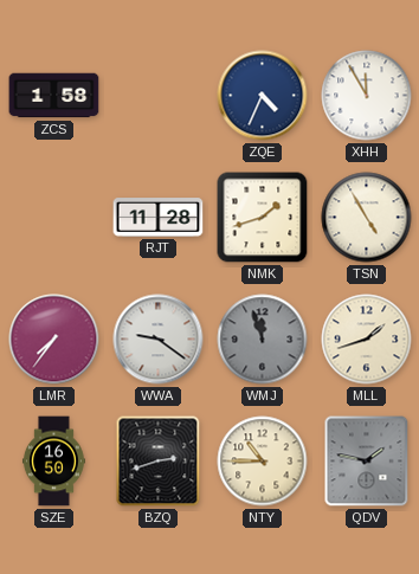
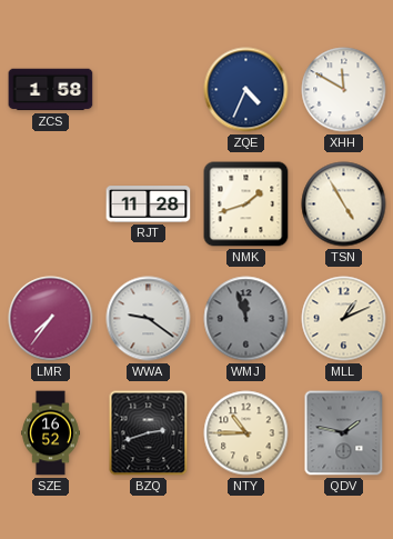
XHH: 11:55 -> 11:50
MLL: 1:42 -> 1:11
SZE: 16:50 -> 16:52
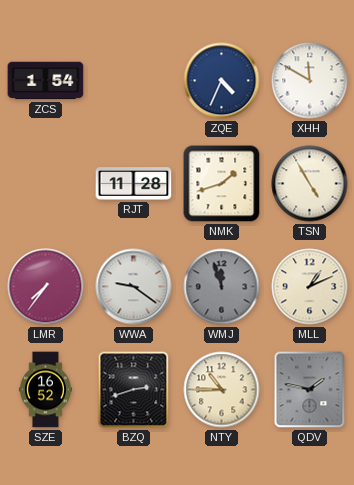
ZCS: 1:58 -> 1:54
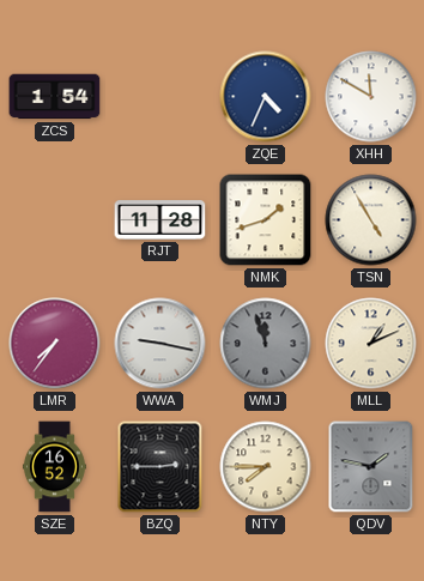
WWA: 9:21 -> 9:17
BZQ: 2:42 -> 2:45
NTY: 10:45 -> 7:45
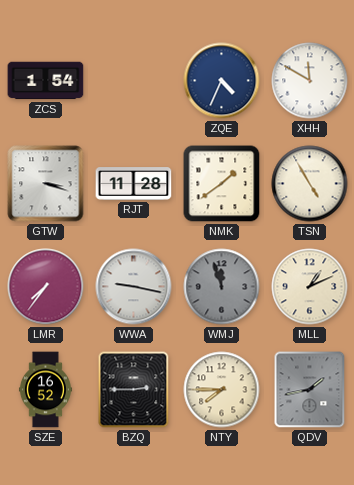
GTW: none -> 3:18
NMK: 1:42 -> 1:39
QDV: 1:47 -> 1:43
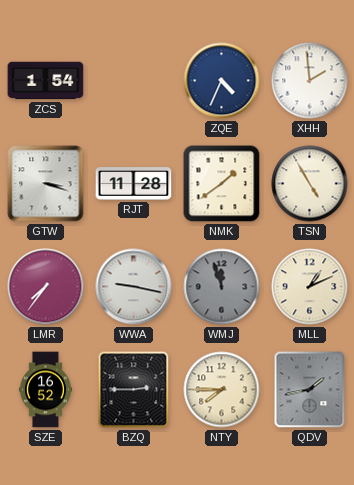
XHH: 11:50 -> 1:59
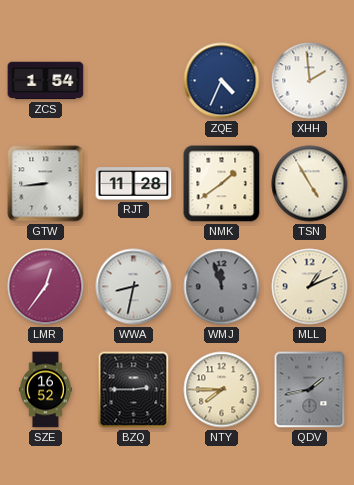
GTW: 3:18 -> 8:44
LMR: 7:36 -> 12:36
WWA: 9:17 -> 8:32
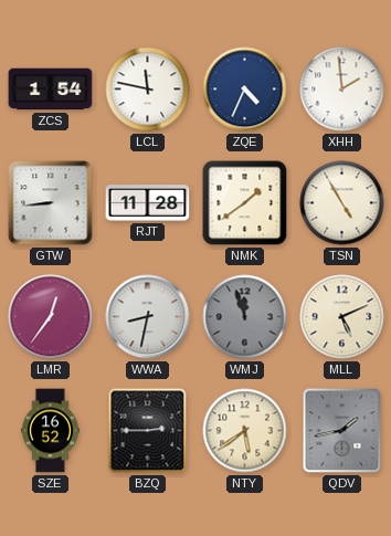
LCL: none -> 11:47
MLL: 1:11 -> 5:11
NTY: 7:45 -> 5:39
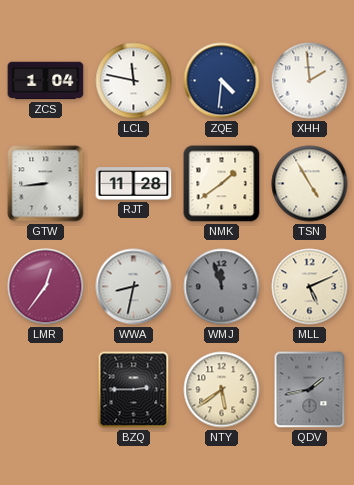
ZCS: 1:54 -> 1:04
ZQE: 4:34 -> 4:31
SZE: 16:52 -> none
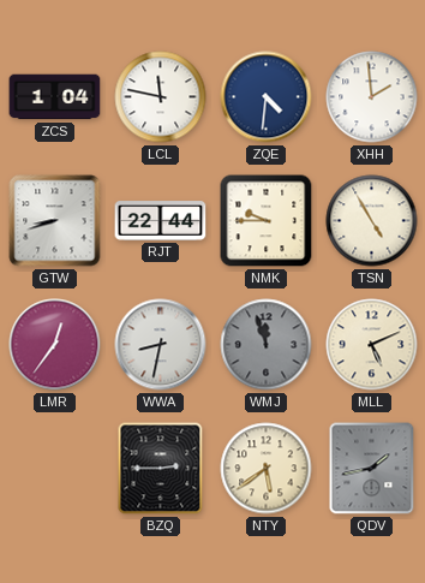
GTW: 8:44 -> 8:42
RJT: 11:28 -> 22:44
NMK: 1:39 -> 9:45
